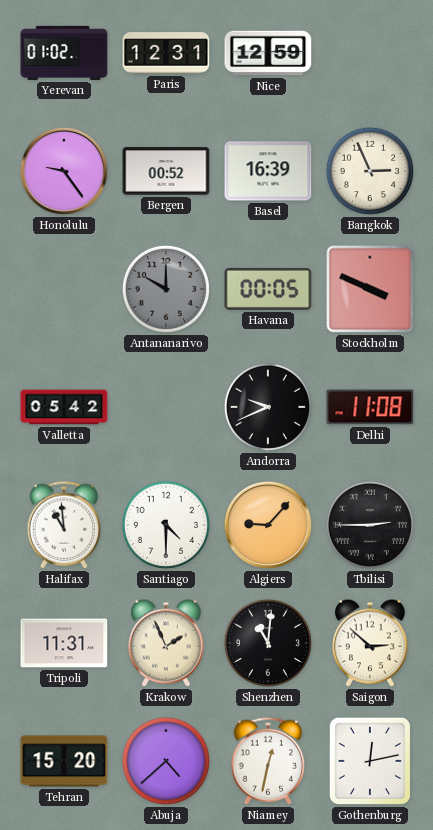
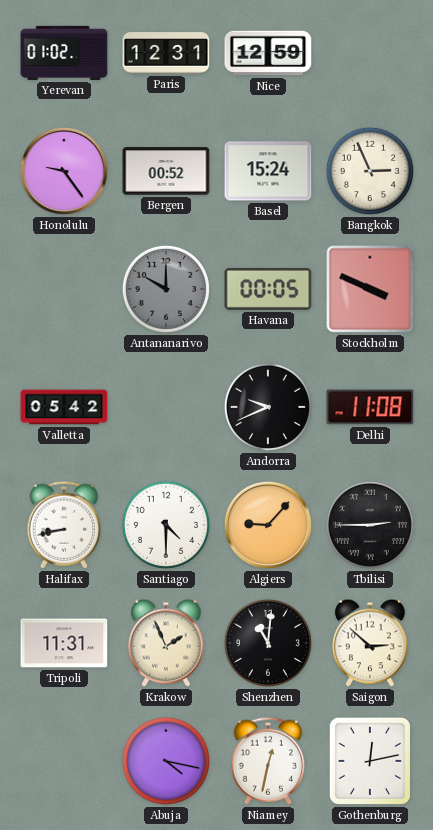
Basel: 16:39 -> 15:24
Halifax: 10:59 -> 8:43
Tehran: 15:20 -> none
Abuja: 4:38 -> 4:17
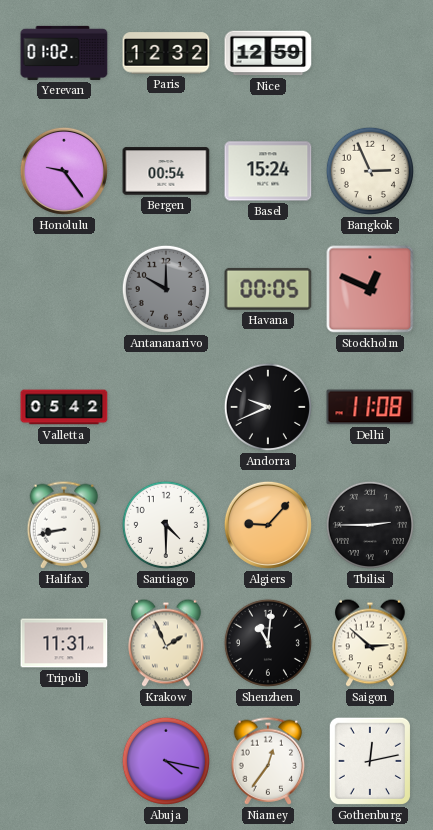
Paris: 12:31 -> 12:32
Bergen: 00:52 -> 00:54
Stockholm: 3:49 -> 12:49
Niamey: 12:32 -> 12:36
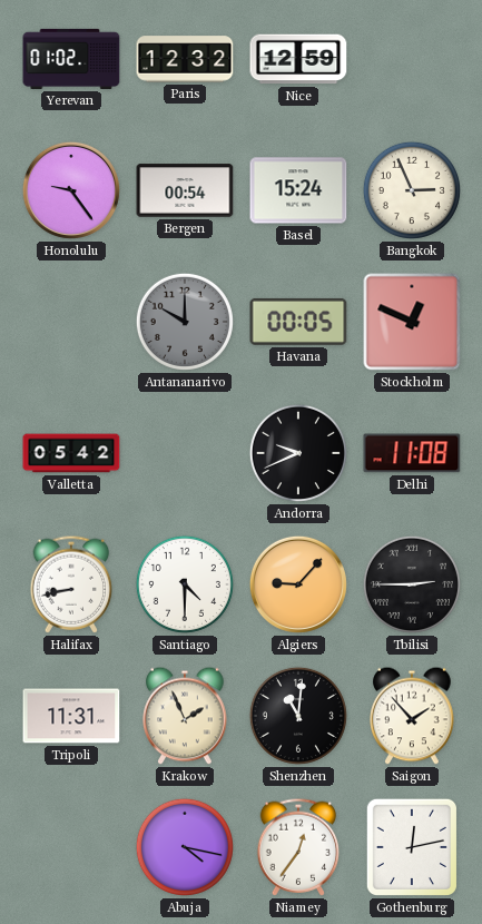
Saigon: 2:52 -> 1:53
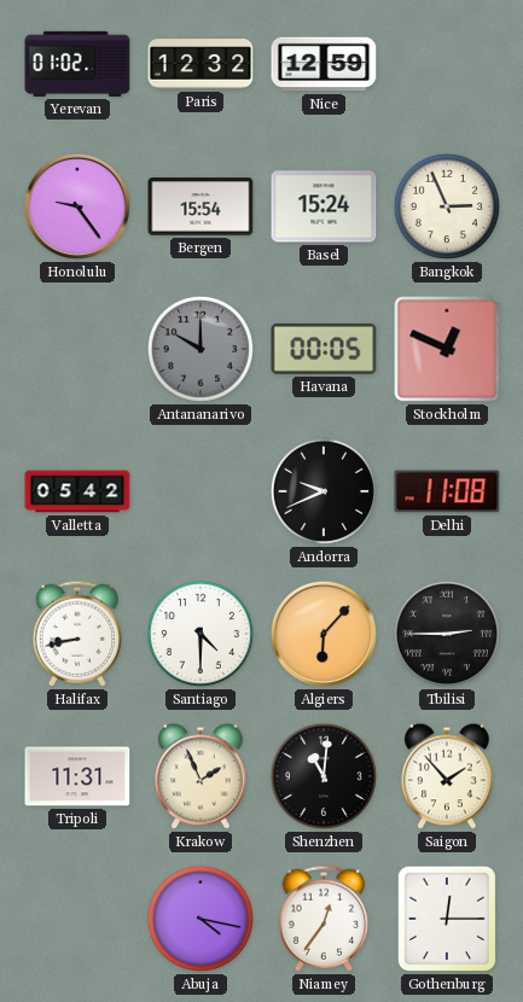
Bergen: 00:54 -> 15:54
Algiers: 9:07 -> 6:07
Gothenburg: 12:13 -> 12:15
